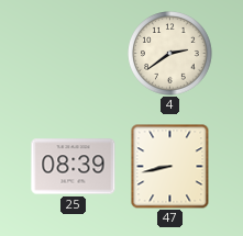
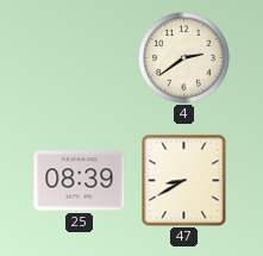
47: 8:43 -> 8:40
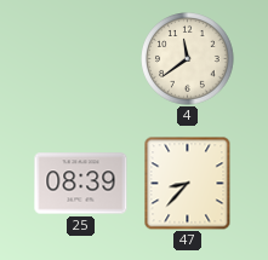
4: 2:39 -> 11:39
47: 8:40 -> 8:37
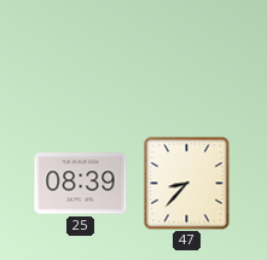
4: 11:39 -> none
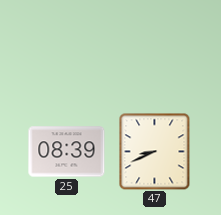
47: 8:37 -> 8:41
